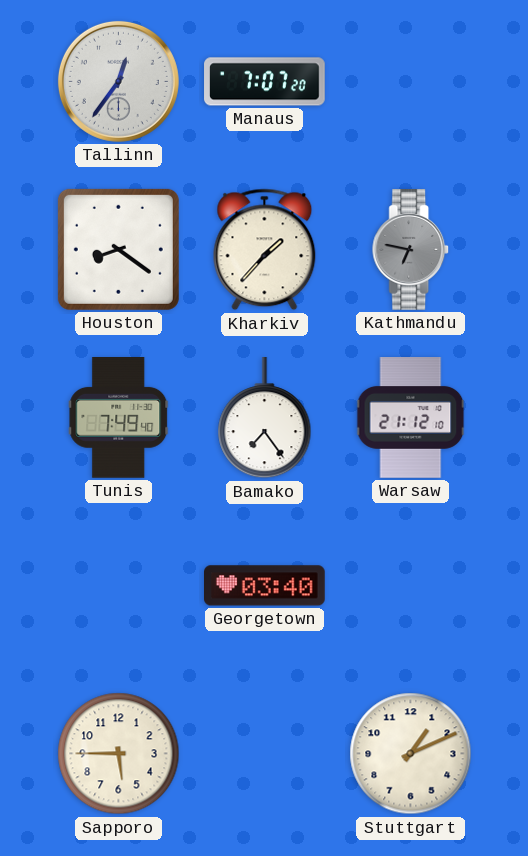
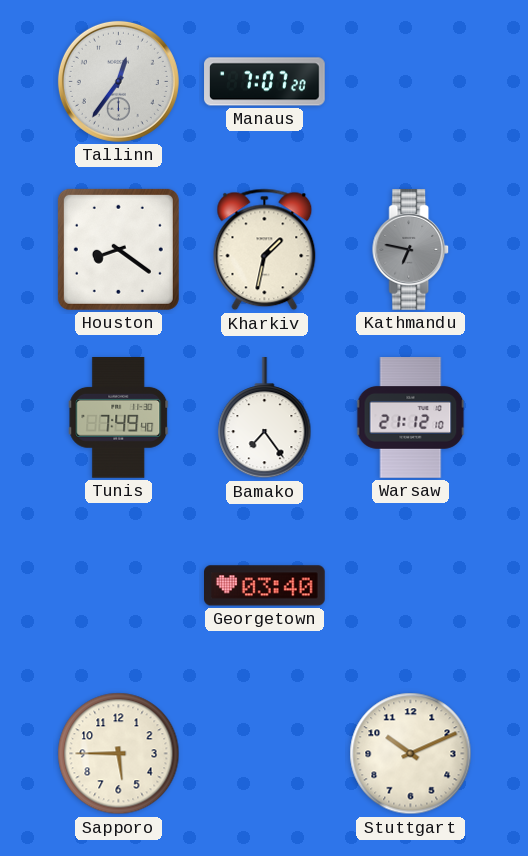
Kharkiv: 1:37 -> 1:32
Stuttgart: 1:11 -> 10:11
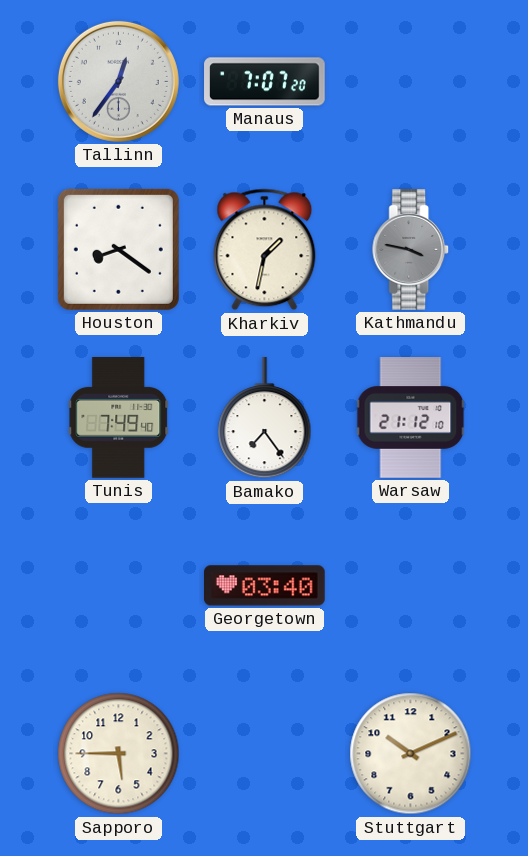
Kathmandu: 6:47 -> 3:47
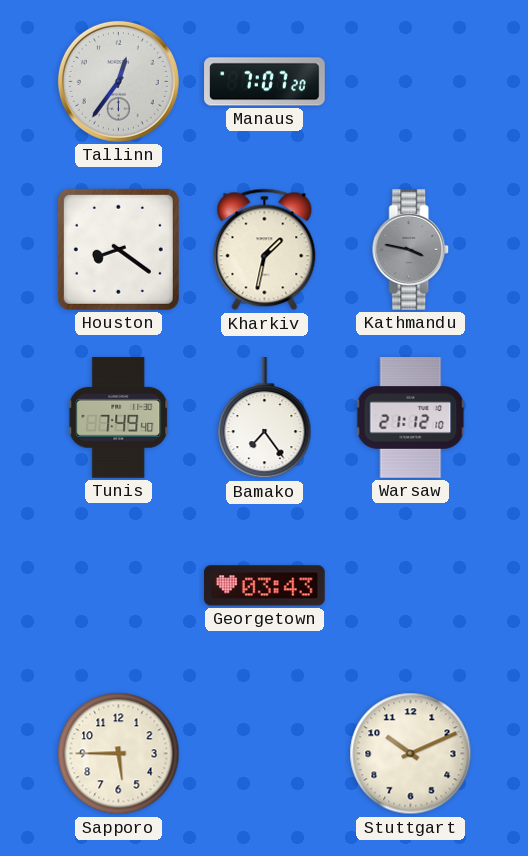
Georgetown: 03:40 -> 03:43
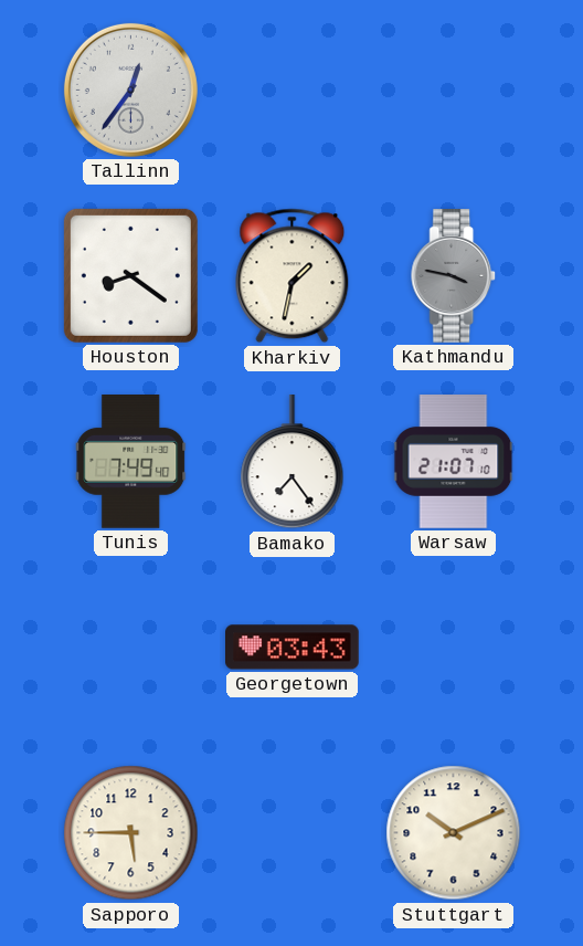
Manaus: 7:07 -> none
Warsaw: 21:12 -> 21:07
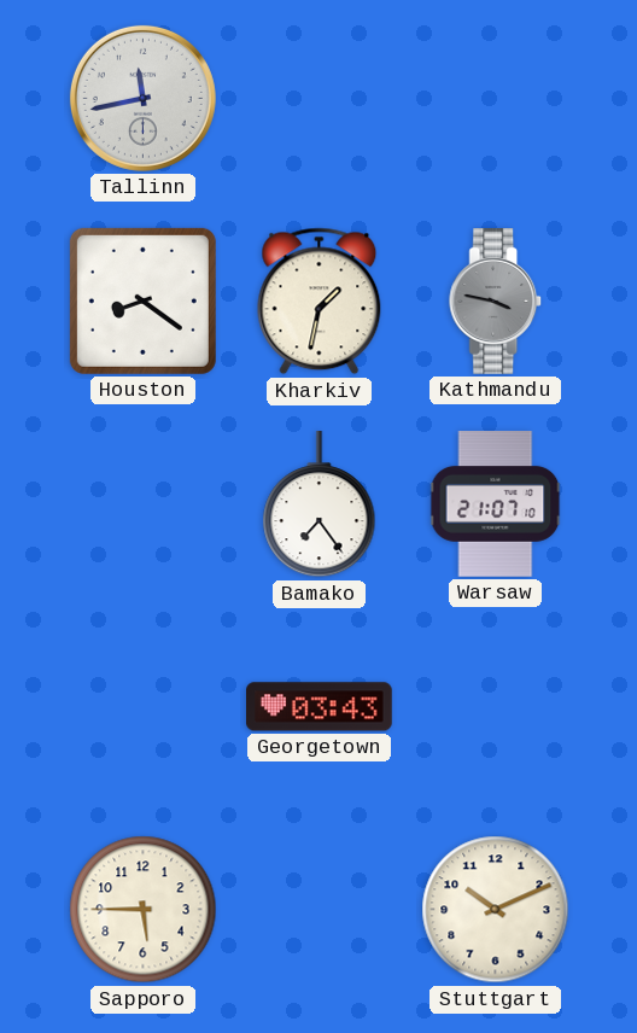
Tallinn: 12:36 -> 11:43
Tunis: 7:49 -> none
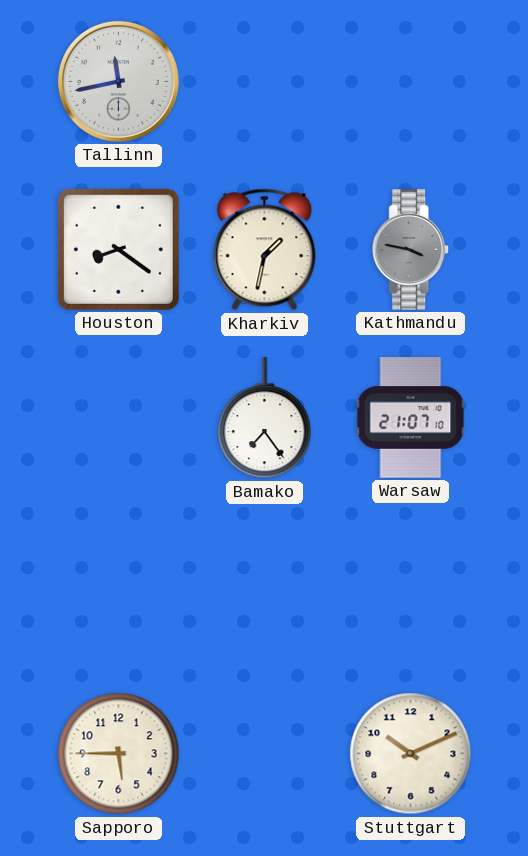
Georgetown: 03:43 -> none
